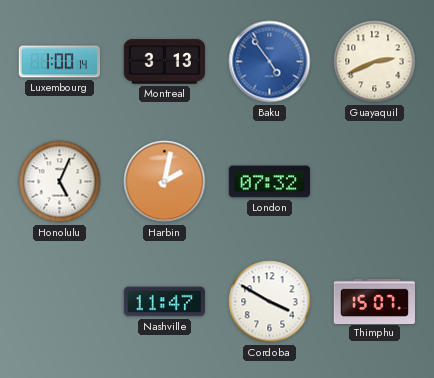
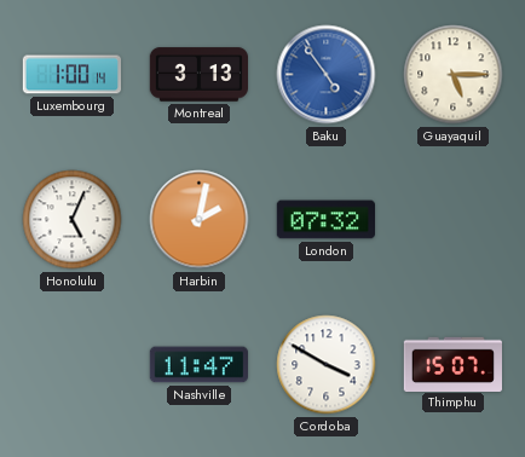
Guayaquil: 2:41 -> 5:15
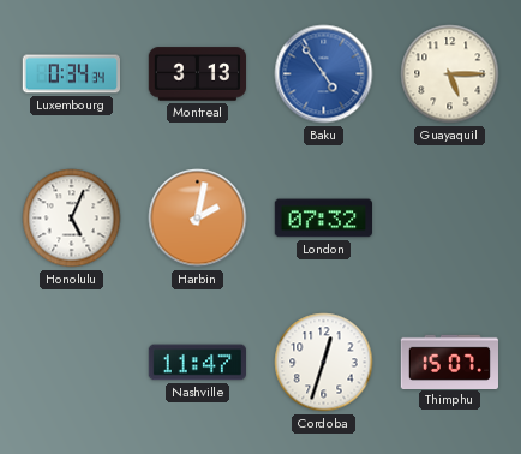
Luxembourg: 1:00 -> 0:34
Cordoba: 3:50 -> 12:33
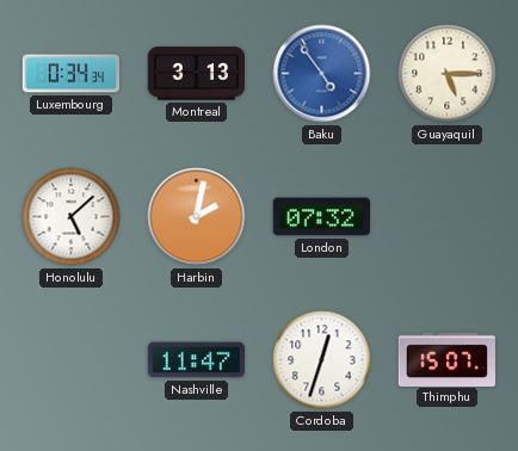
Honolulu: 5:04 -> 5:08
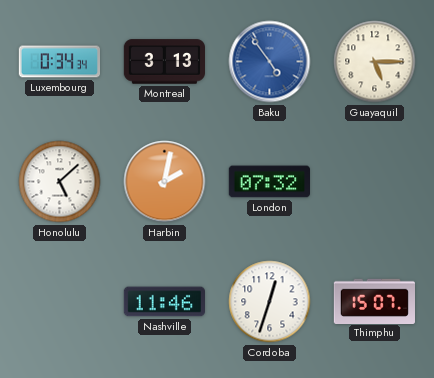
Nashville: 11:47 -> 11:46
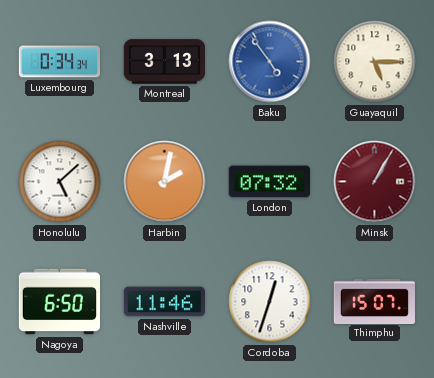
Minsk: none -> 1:05
Nagoya: none -> 6:50
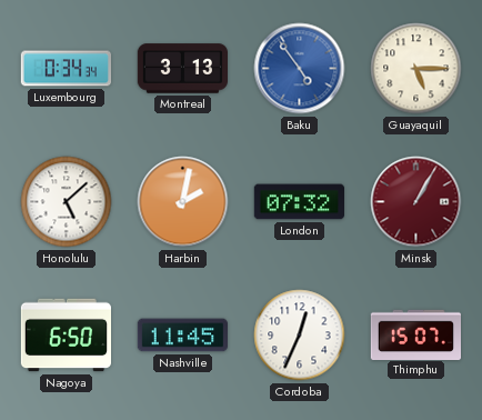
Nashville: 11:46 -> 11:45
Cordoba: 12:33 -> 12:34
